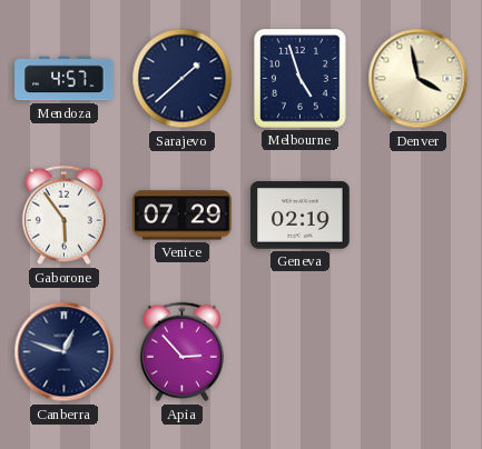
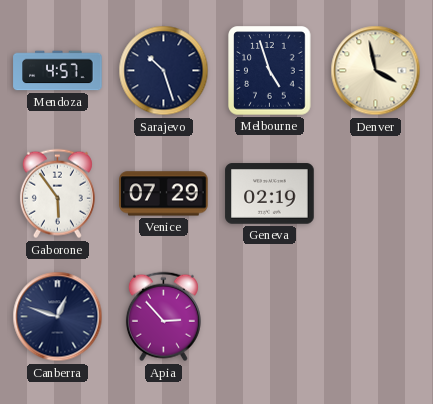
Sarajevo: 1:38 -> 10:27
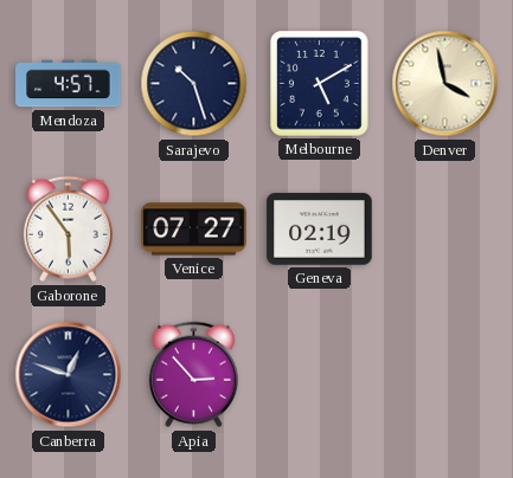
Melbourne: 4:57 -> 5:10
Venice: 07:29 -> 07:27
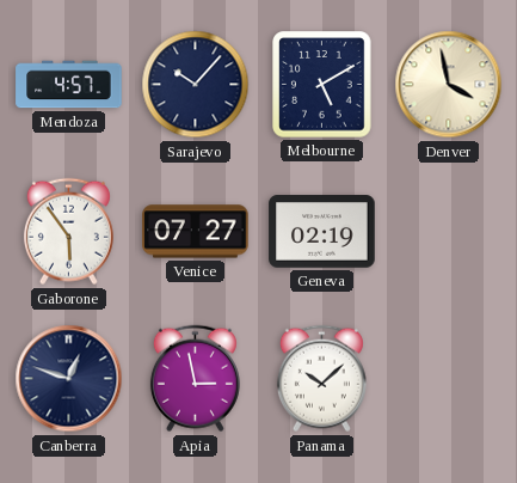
Sarajevo: 10:27 -> 10:07
Apia: 2:53 -> 2:58
Panama: none -> 10:08
